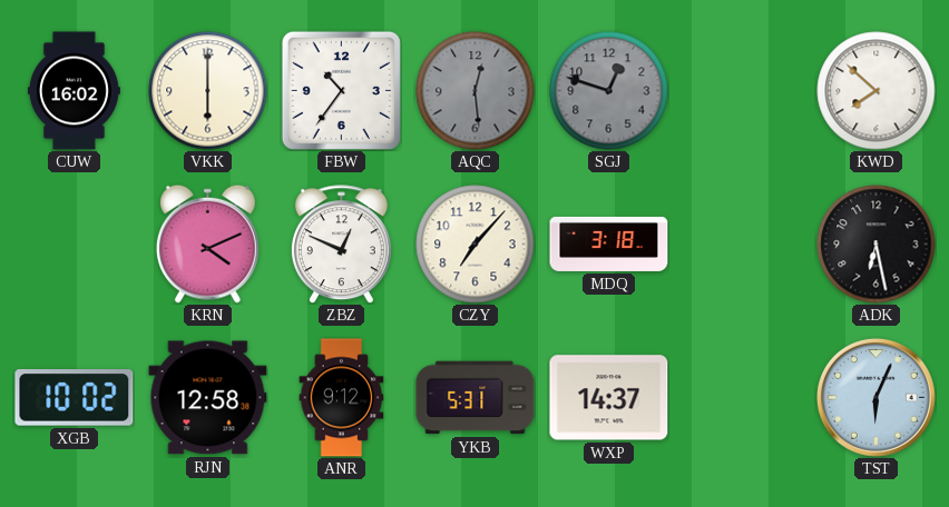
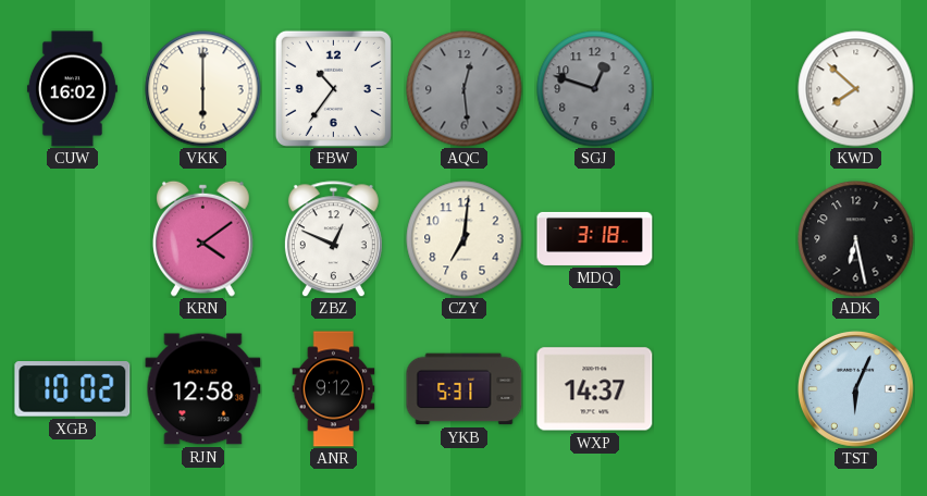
KRN: 4:11 -> 4:09
CZY: 7:07 -> 7:01
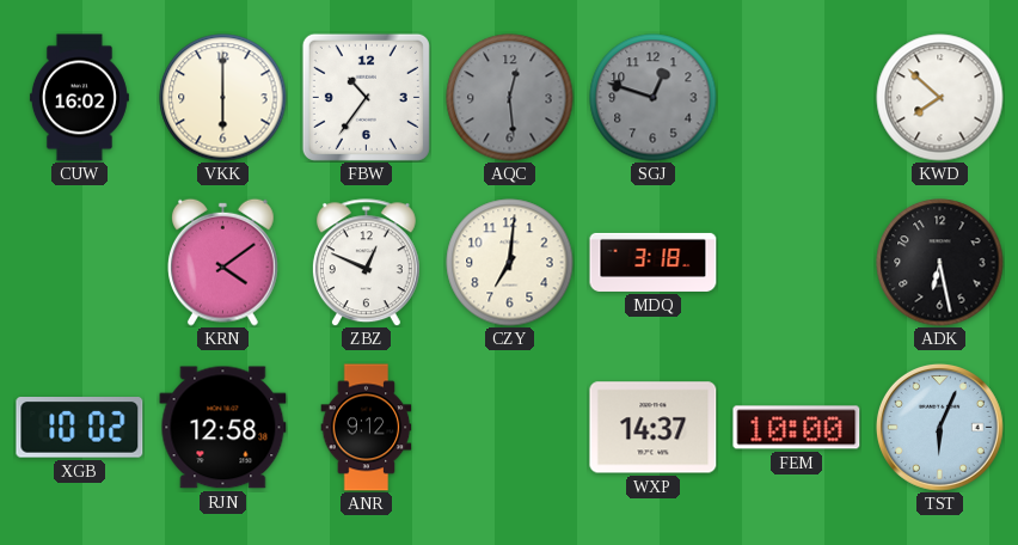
YKB: 5:31 -> none
FEM: none -> 10:00
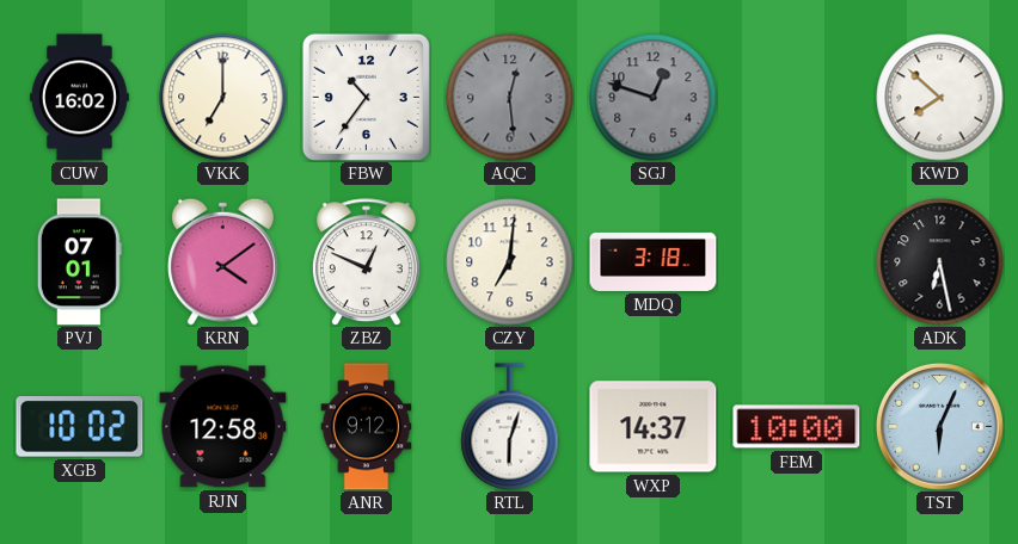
VKK: 6:00 -> 7:00
PVJ: none -> 07:01
RTL: none -> 6:03
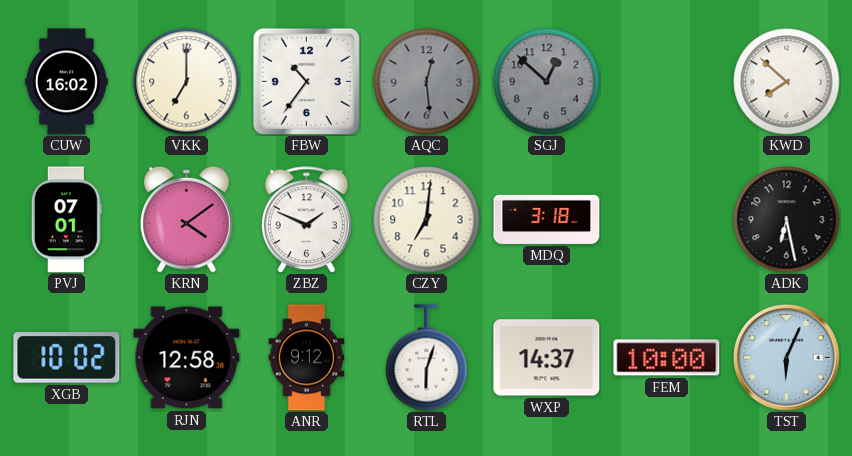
SGJ: 12:48 -> 12:52
ZBZ: 12:49 -> 1:49
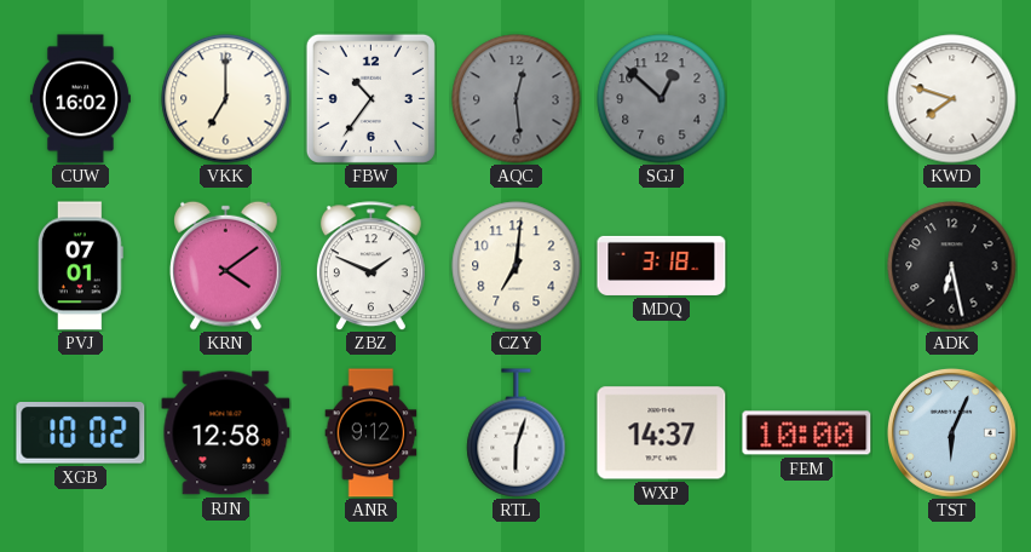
KWD: 7:52 -> 7:48
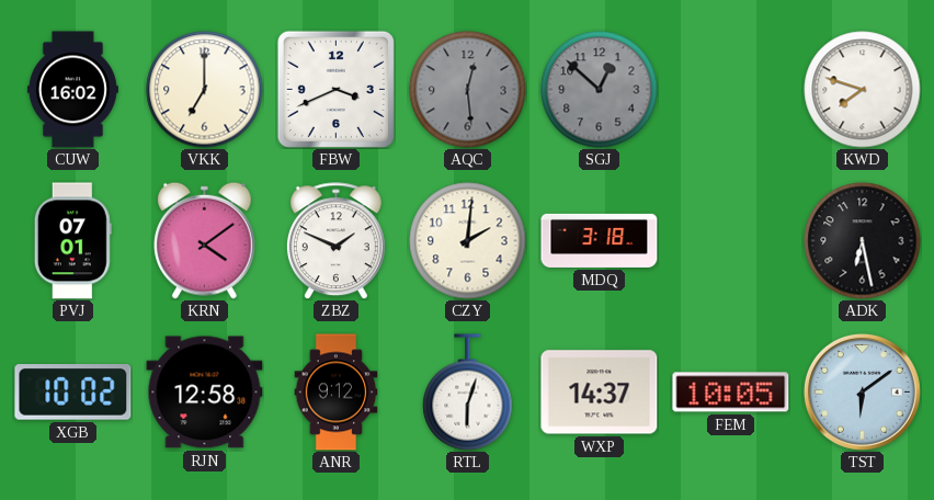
FBW: 10:36 -> 3:41
CZY: 7:01 -> 2:01
FEM: 10:00 -> 10:05
TST: 6:04 -> 6:09
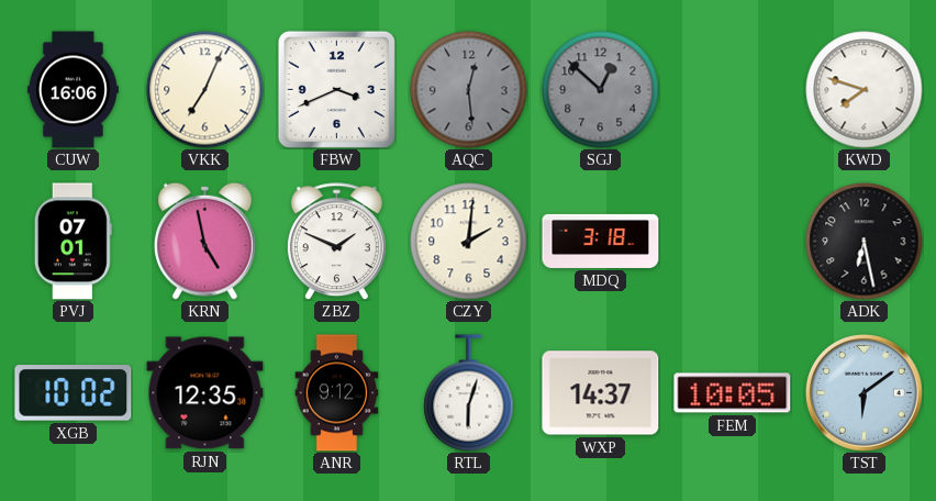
CUW: 16:02 -> 16:06
VKK: 7:00 -> 7:04
KRN: 4:09 -> 4:58
RJN: 12:58 -> 12:35
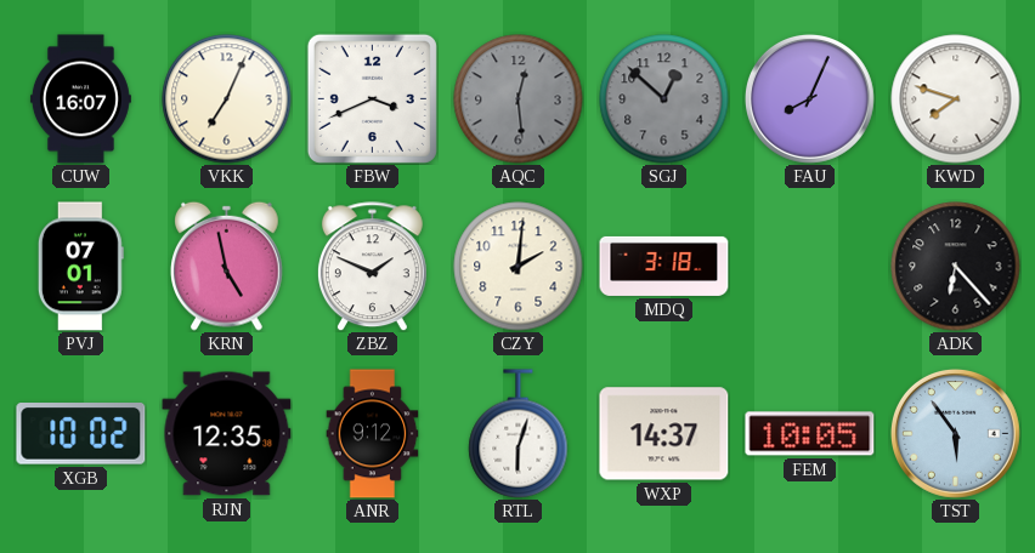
CUW: 16:06 -> 16:07
FAU: none -> 8:04
ADK: 6:28 -> 6:23
TST: 6:09 -> 5:54
